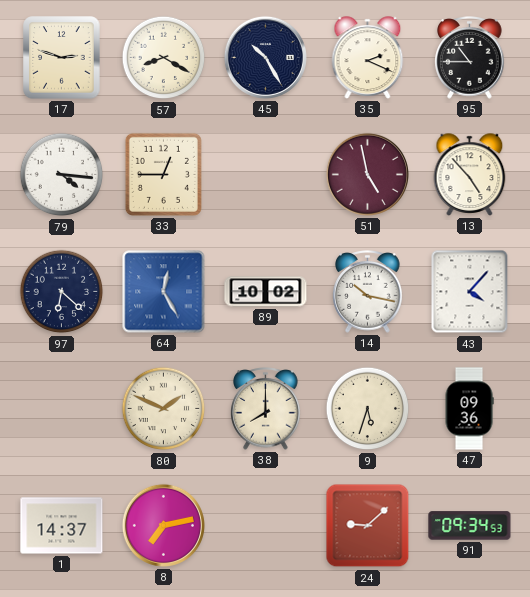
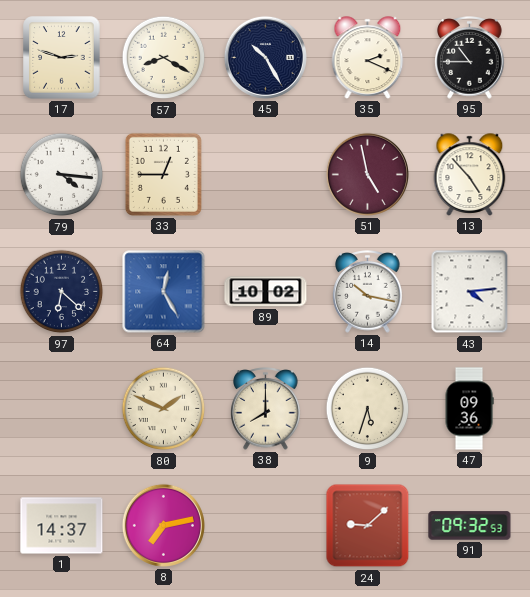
43: 4:07 -> 4:14
91: 09:34 -> 09:32
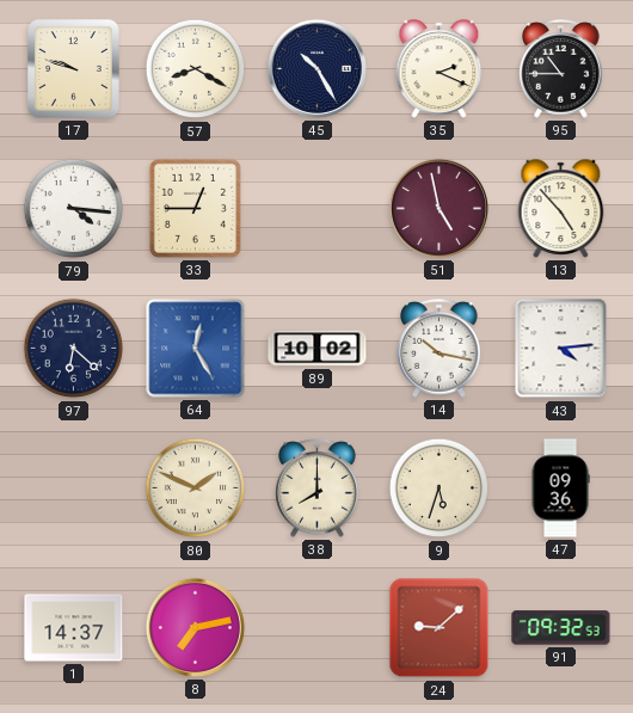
17: 2:48 -> 9:48
